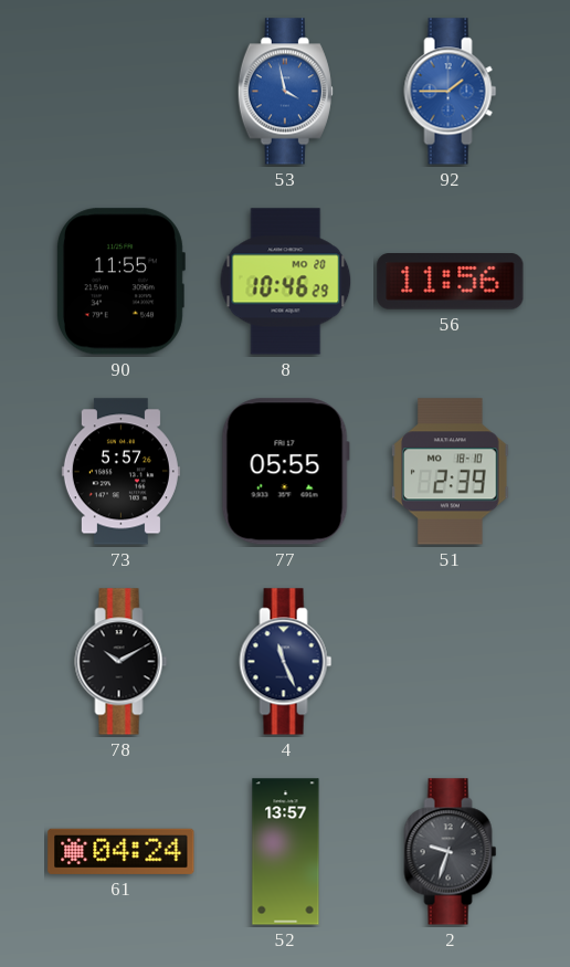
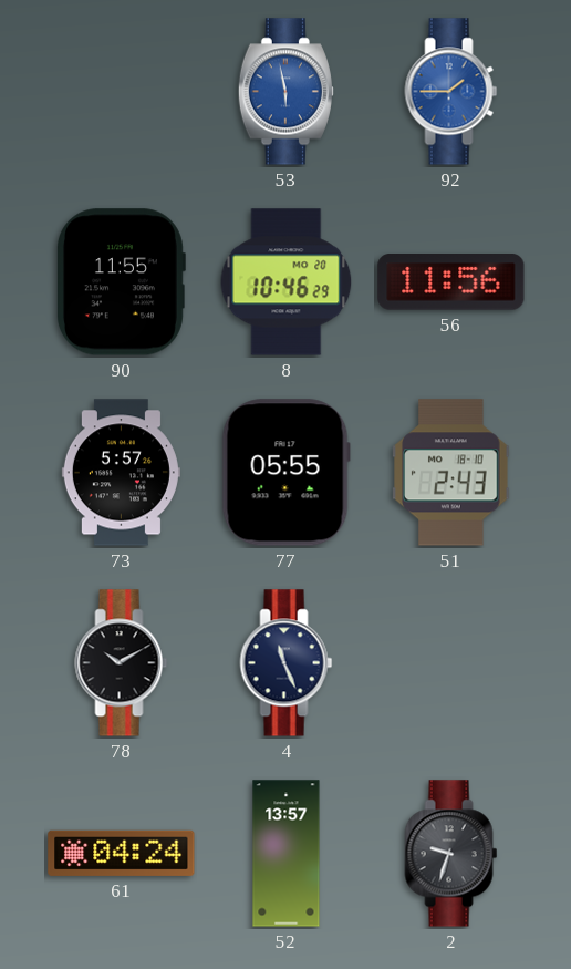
53: 3:58 -> 5:58
51: 2:39 -> 2:43
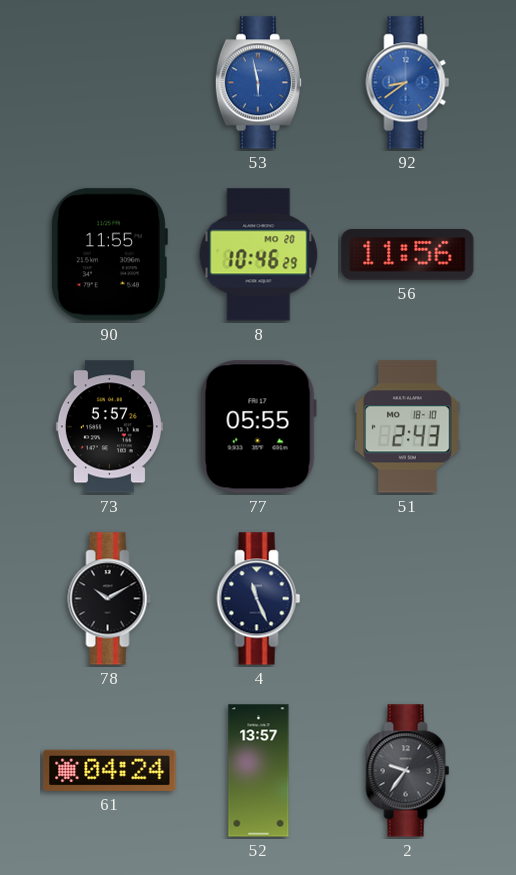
92: 1:45 -> 8:39
2: 9:33 -> 9:36
